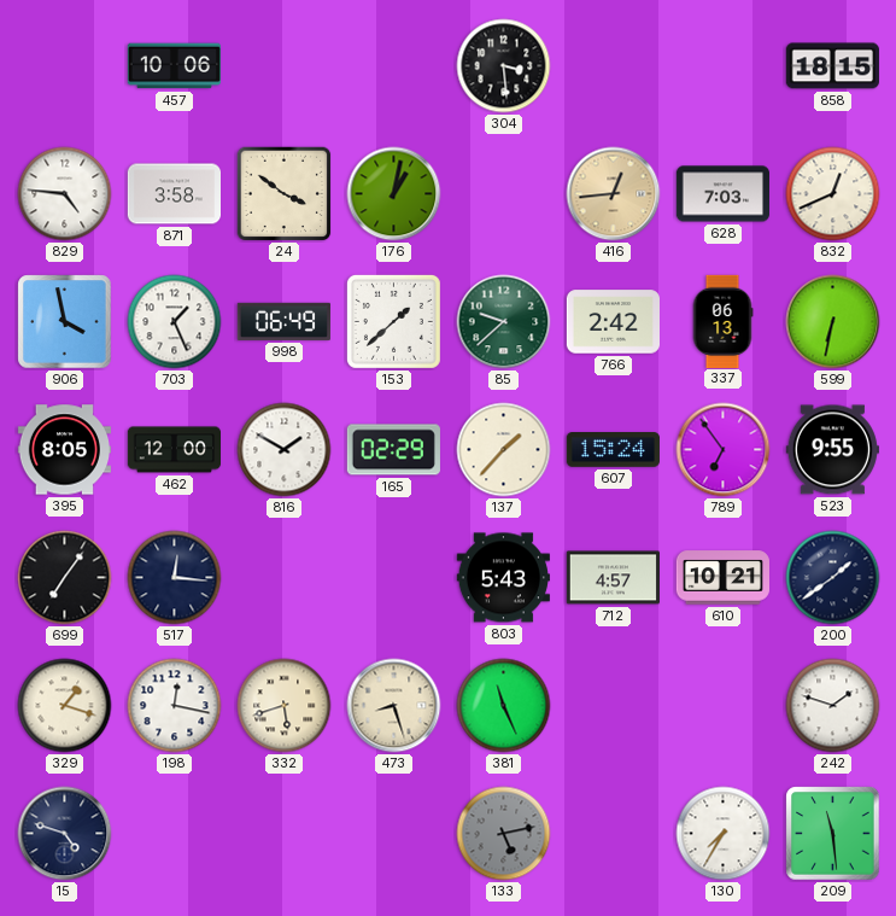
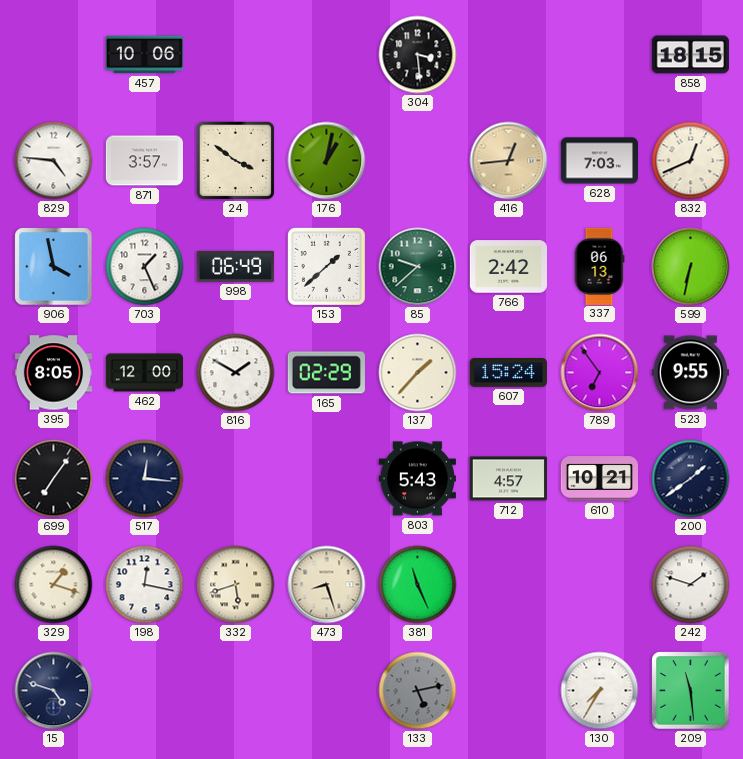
871: 3:58 -> 3:57
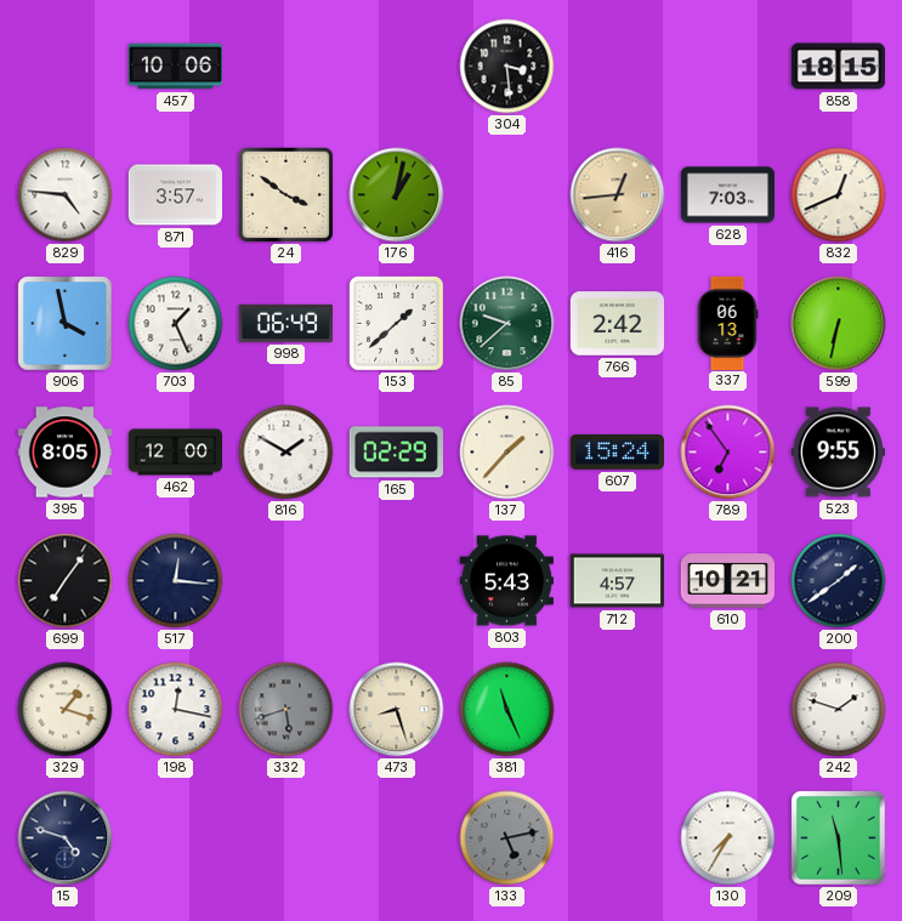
332 dial: cream -> grey
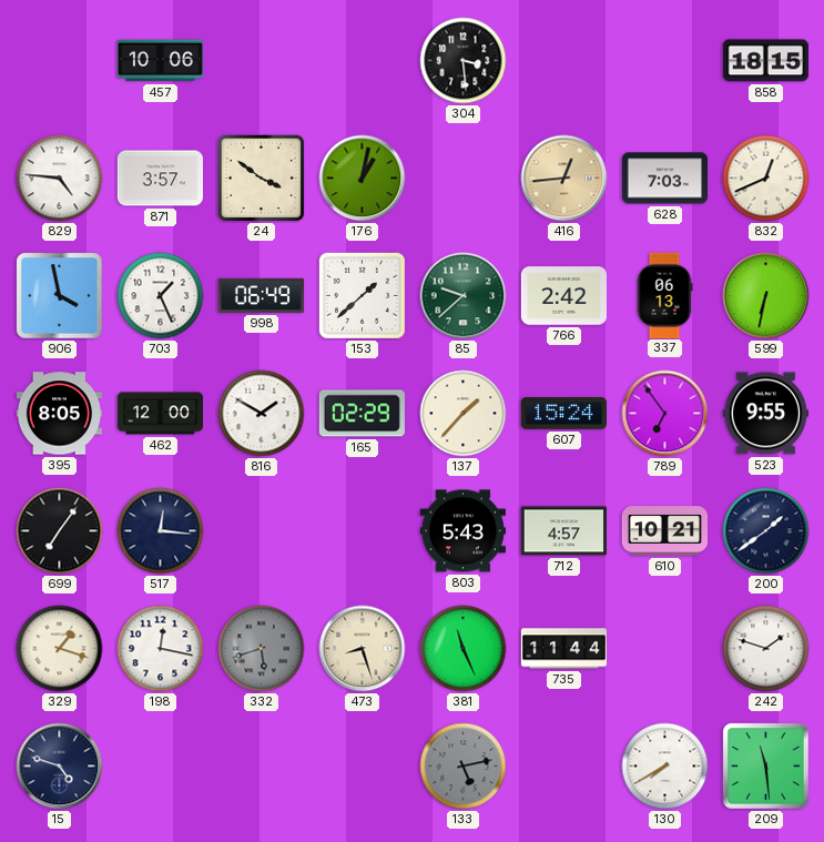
735: none -> 11:44
130: 7:35 -> 7:40
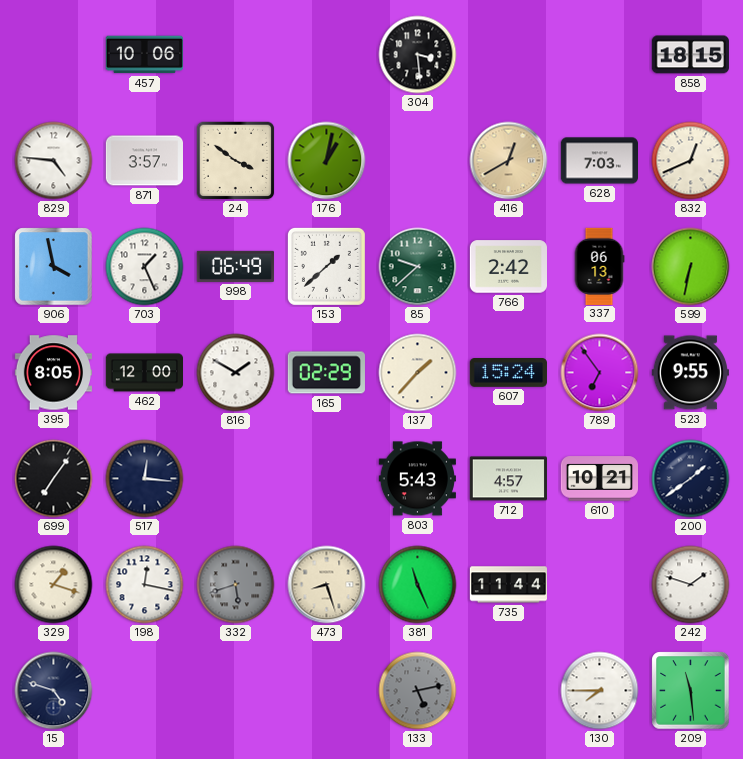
416: 12:44 -> 12:40
130: 7:40 -> 7:45
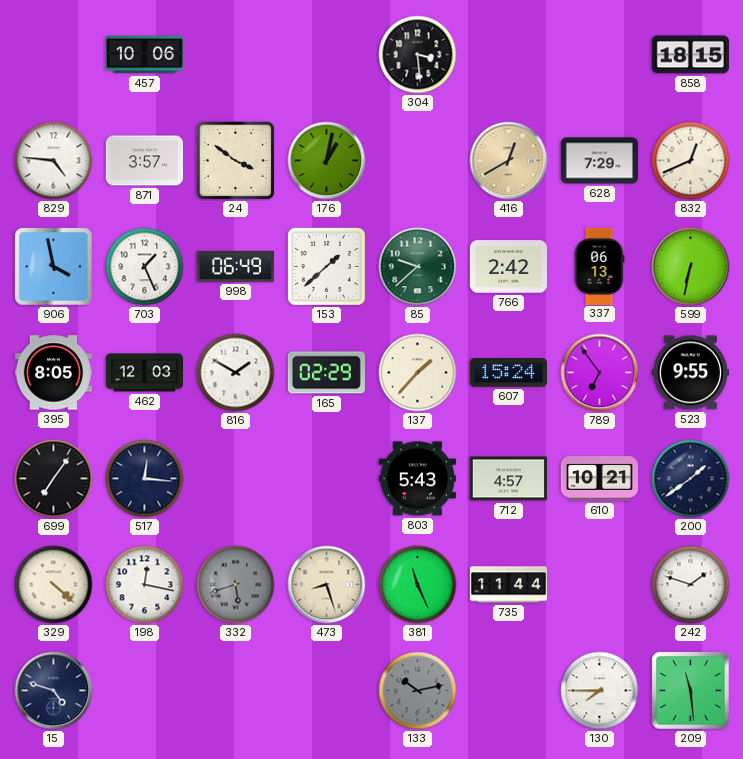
628: 7:03 -> 7:29
462: 12:00 -> 12:03
329: 1:18 -> 4:22
133: 5:13 -> 10:13
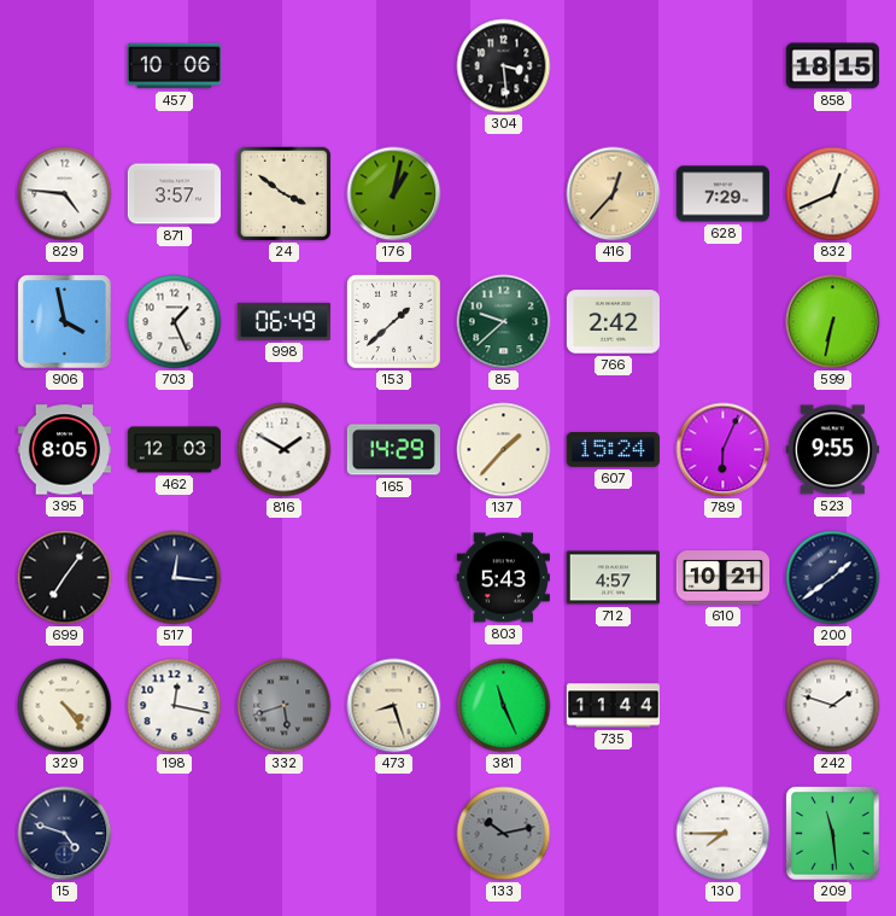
416: 12:40 -> 12:37
337: 06:13 -> none
165: 02:29 -> 14:29
789: 6:54 -> 6:04
329: 4:22 -> 4:24
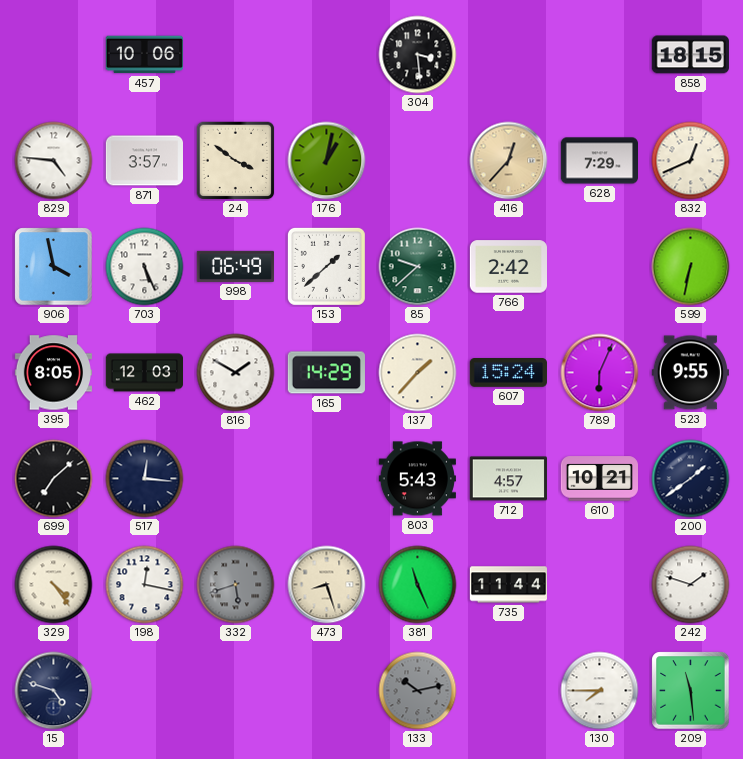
703: 1:26 -> 5:26
699: 7:06 -> 7:08
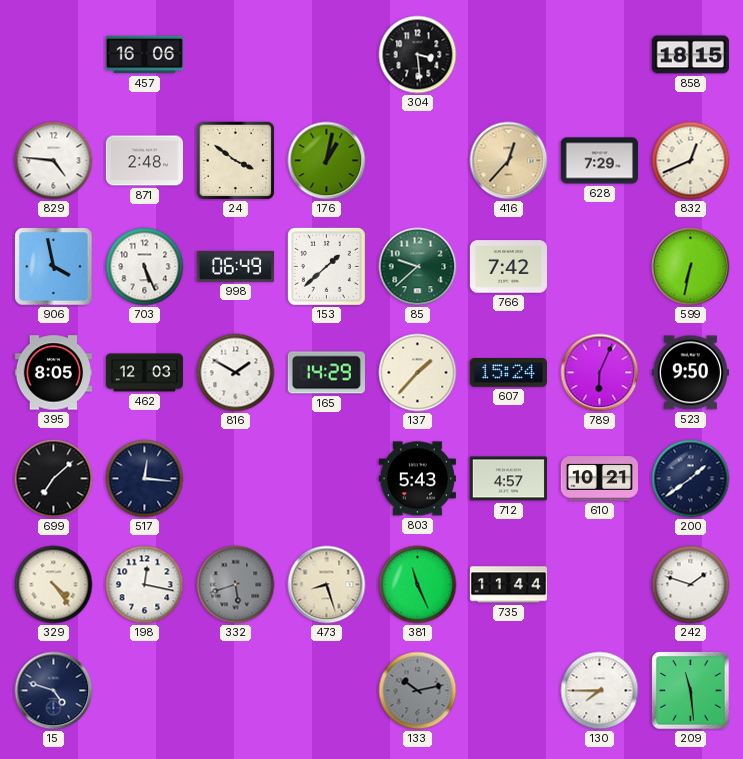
457: 10:06 -> 16:06
871: 3:57 -> 2:48
766: 2:42 -> 7:42
523: 9:55 -> 9:50
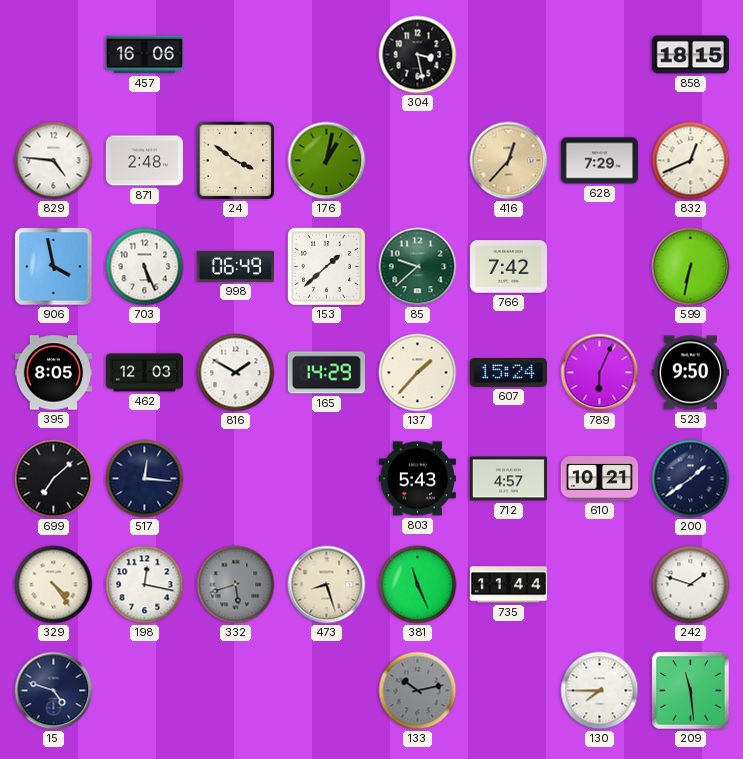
304: 3:29 -> 3:28
